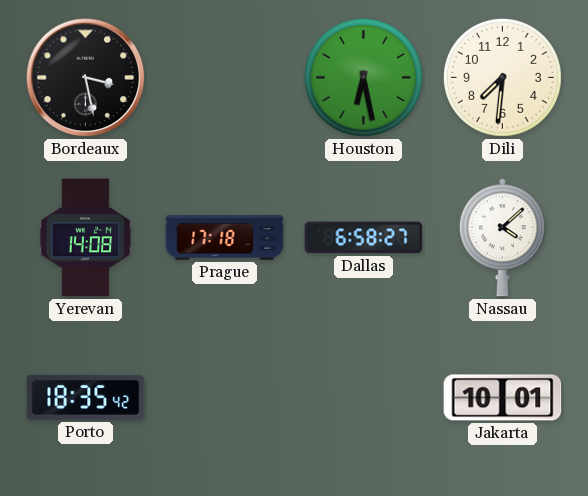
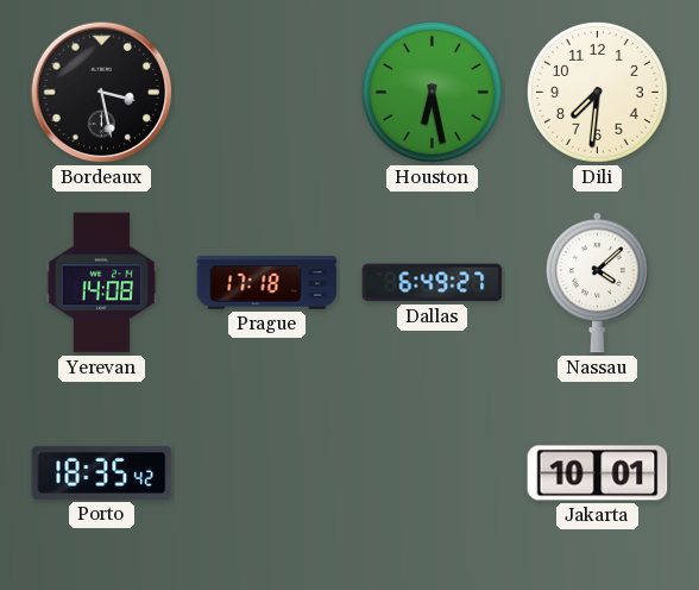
Dallas: 6:58 -> 6:49
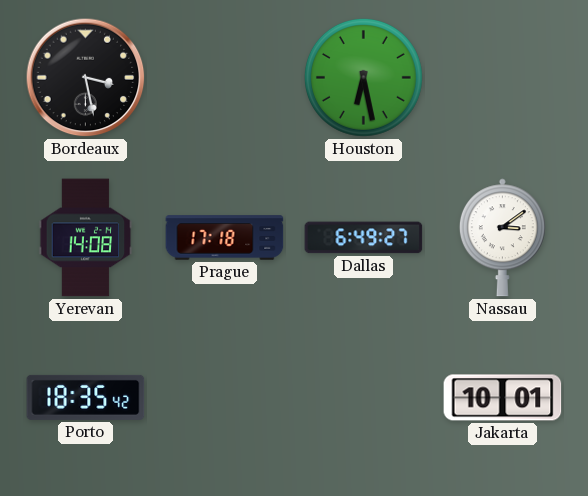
Dili: 7:31 -> none
Nassau: 4:08 -> 3:09
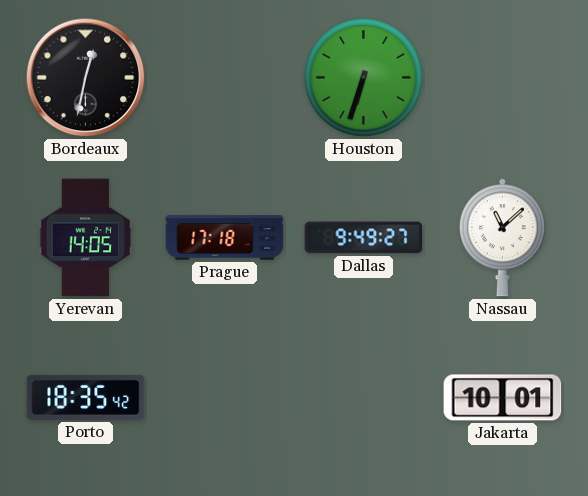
Bordeaux: 3:28 -> 12:32
Houston: 6:28 -> 6:33
Yerevan: 14:08 -> 14:05
Dallas: 6:49 -> 9:49
Nassau: 3:09 -> 11:08
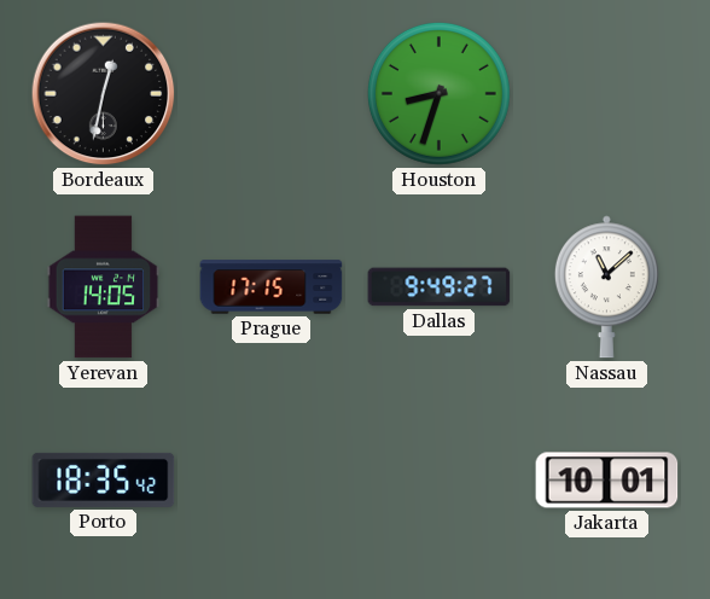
Houston: 6:33 -> 8:33
Prague: 17:18 -> 17:15
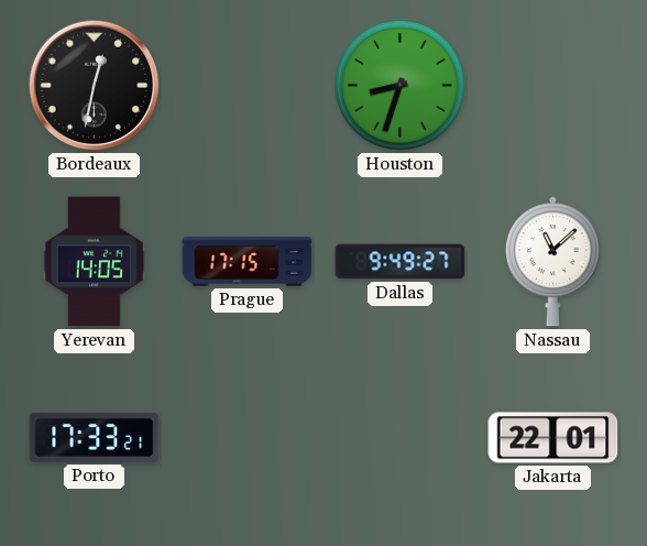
Porto: 18:35 -> 17:33
Jakarta: 10:01 -> 22:01
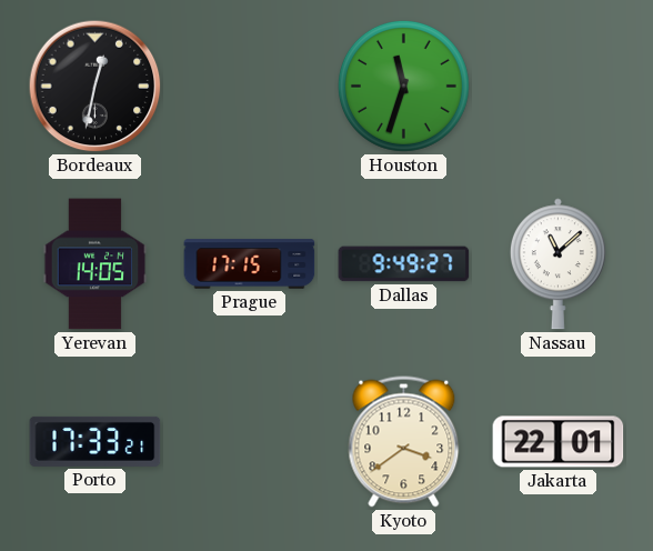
Houston: 8:33 -> 11:33
Kyoto: none -> 3:39
